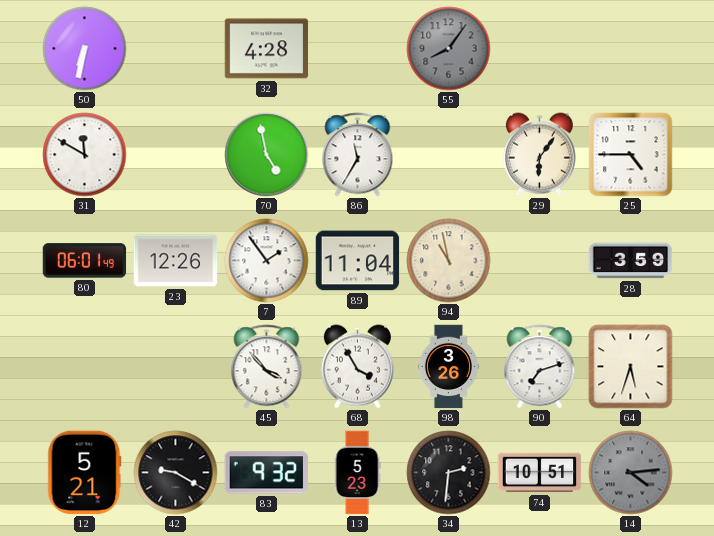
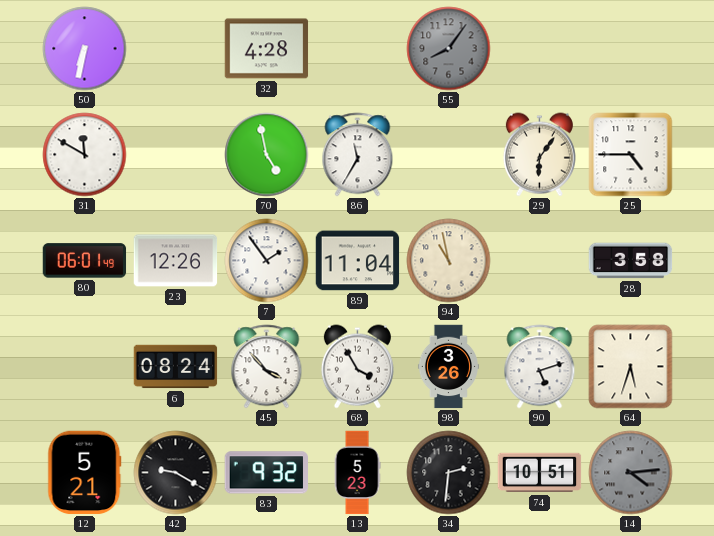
28: 3:59 -> 3:58
6: none -> 08:24
90: 7:12 -> 5:12
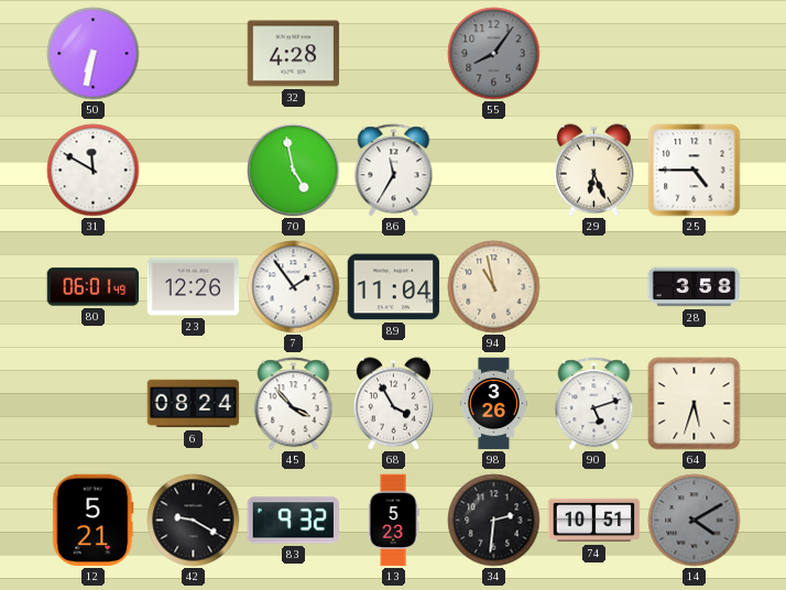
29: 6:06 -> 6:26
14: 4:14 -> 4:10
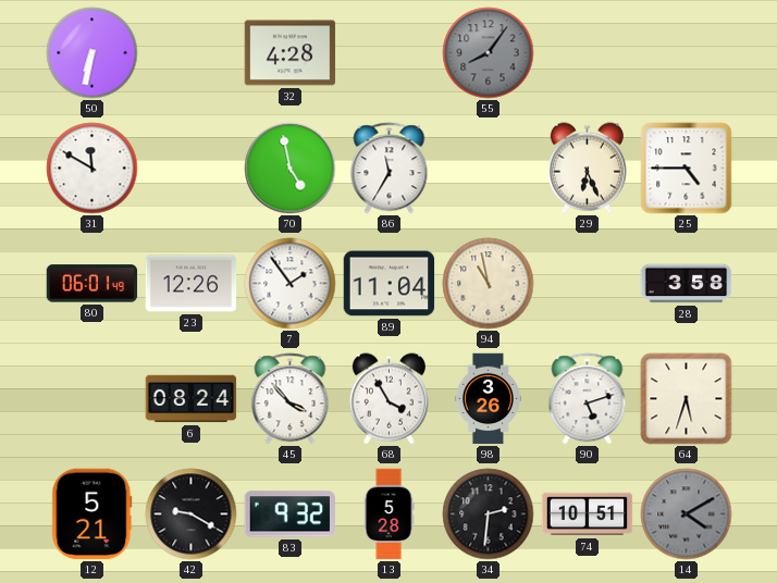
13: 5:23 -> 5:28
